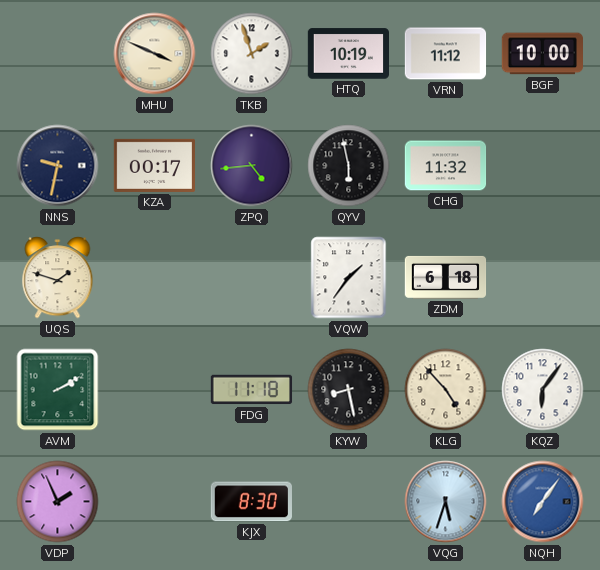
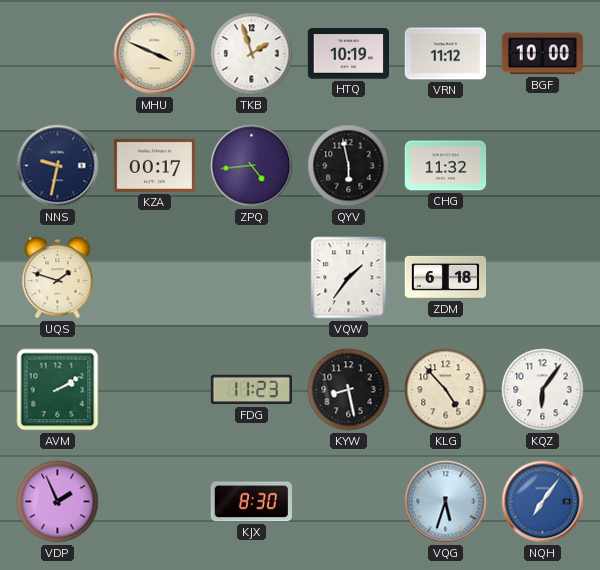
FDG: 11:18 -> 11:23
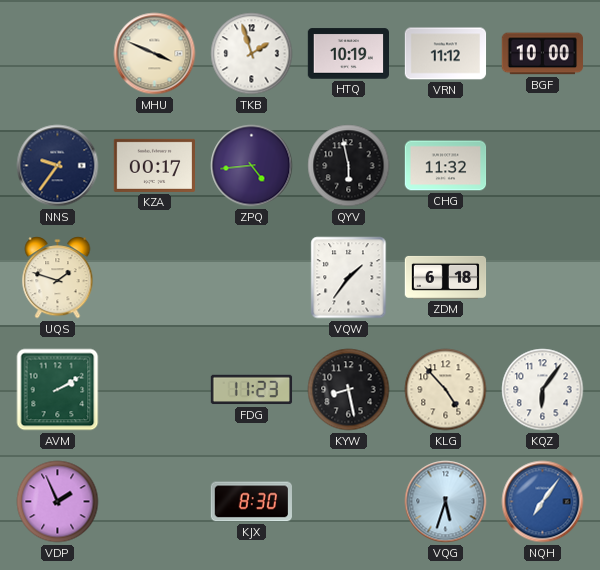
NNS: 9:32 -> 9:36
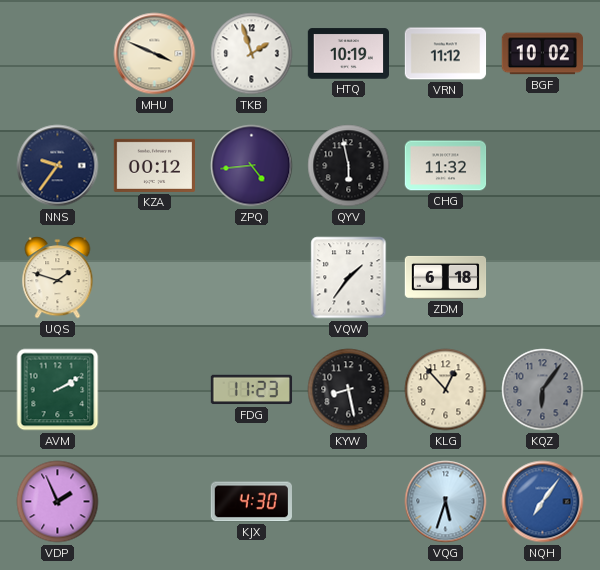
BGF: 10:00 -> 10:02
KZA: 00:17 -> 00:12
KLG: 4:53 -> 12:53
KQZ dial: white -> grey
KJX: 8:30 -> 4:30
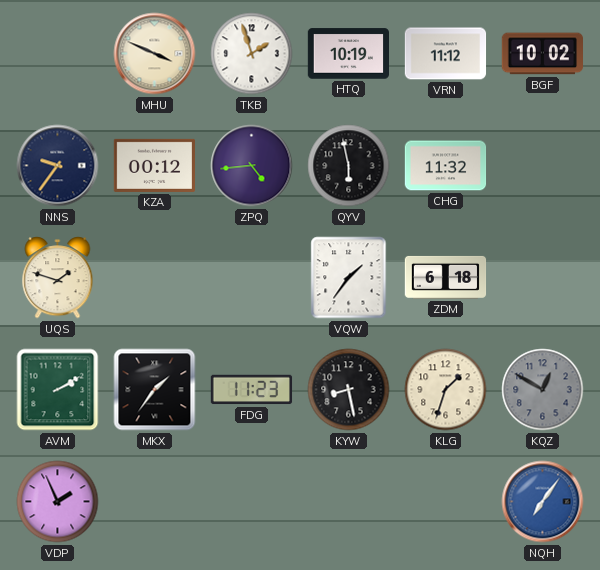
MKX: none -> 1:36
KLG: 12:53 -> 1:33
KQZ: 6:06 -> 12:50
KJX: 4:30 -> none
VQG: 5:33 -> none
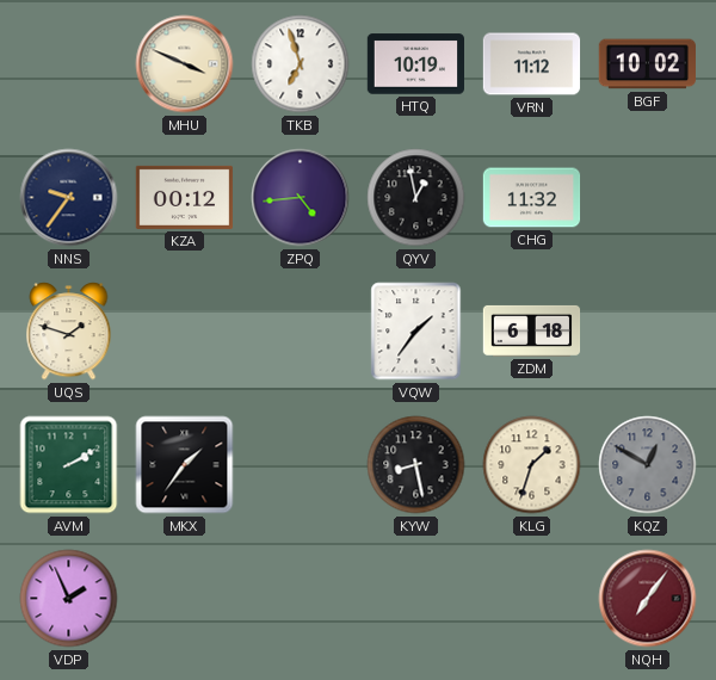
TKB: 1:57 -> 6:57
QYV: 5:58 -> 12:58
FDG: 11:23 -> none
NQH dial: blue -> burgundy
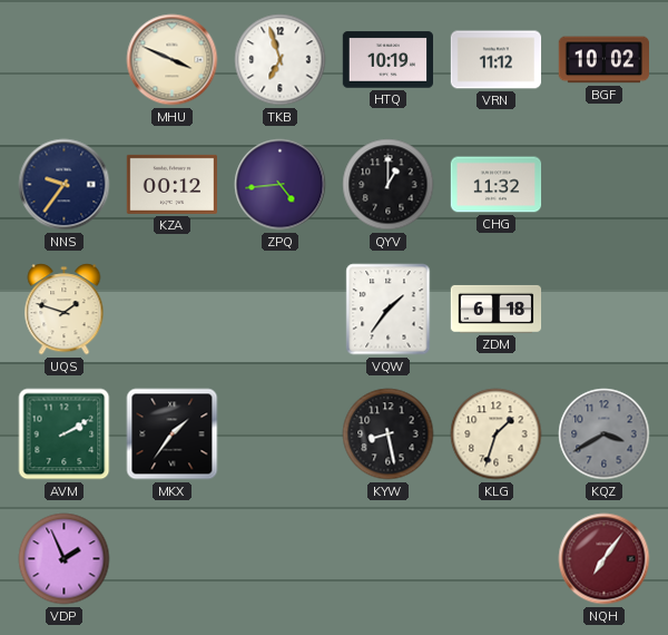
QYV: 12:58 -> 1:00
KQZ: 12:50 -> 3:40
